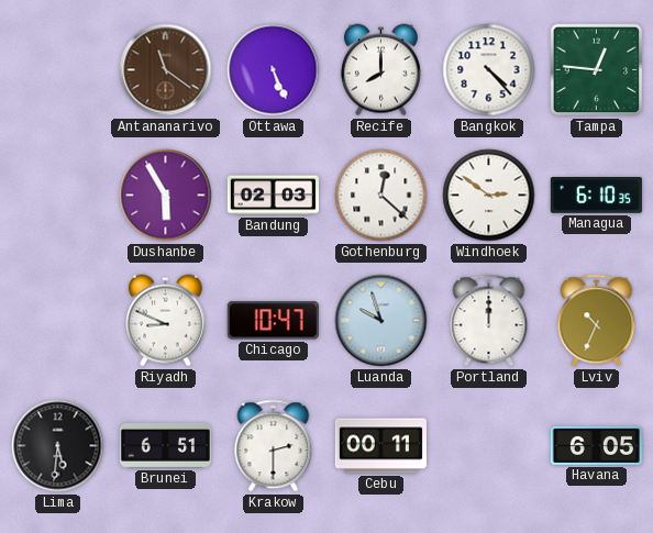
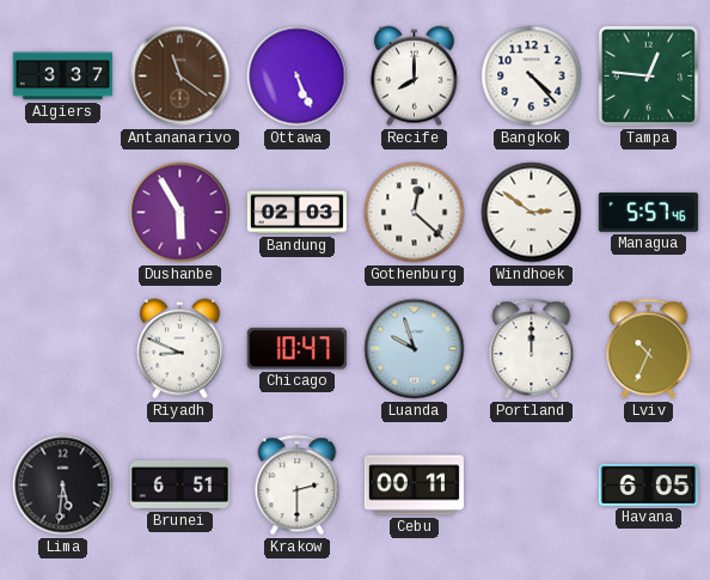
Algiers: none -> 3:37
Managua: 6:10 -> 5:57
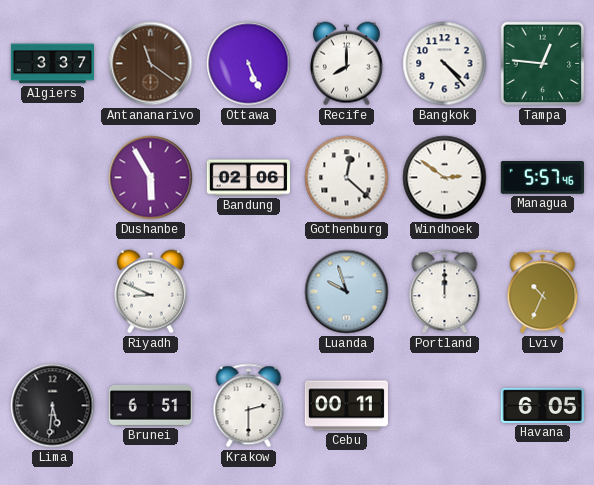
Bandung: 02:03 -> 02:06
Chicago: 10:47 -> none
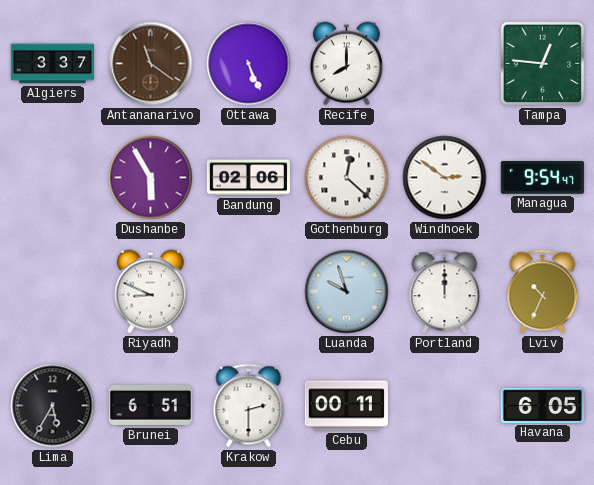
Bangkok: 4:23 -> none
Managua: 5:57 -> 9:54
Lima: 5:31 -> 5:35
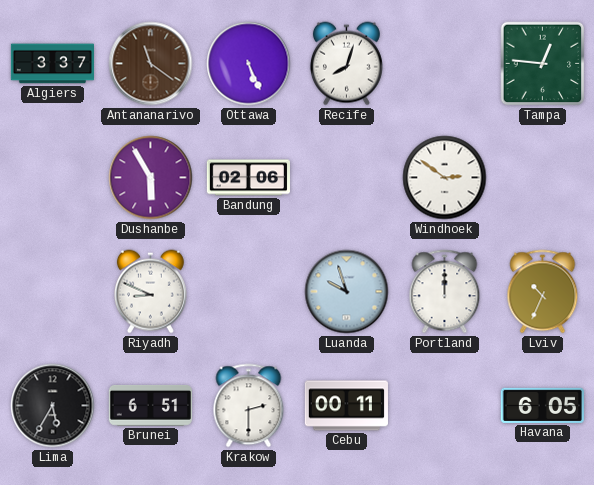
Recife: 8:00 -> 8:03
Gothenburg: 12:22 -> none
Managua: 9:54 -> none
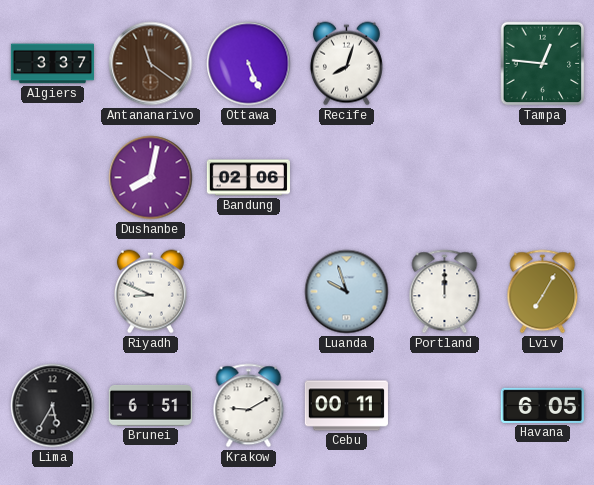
Dushanbe: 5:55 -> 8:02
Windhoek: 2:51 -> none
Lviv: 10:34 -> 7:05
Krakow: 2:30 -> 9:10
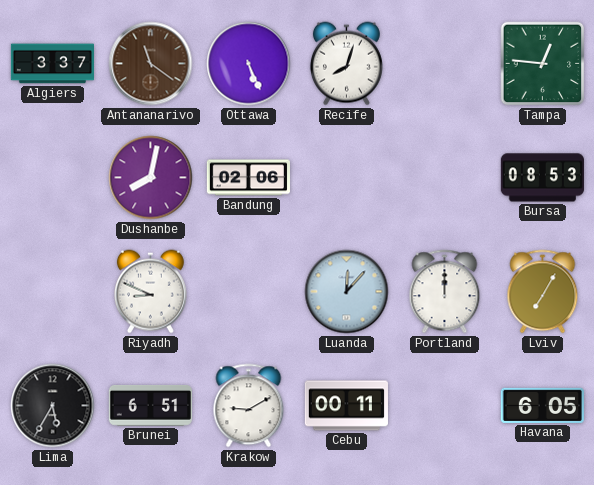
Bursa: none -> 08:53
Luanda: 9:57 -> 12:07
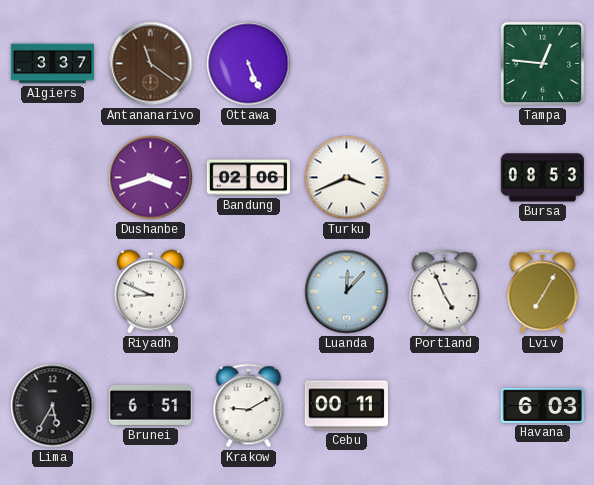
Recife: 8:03 -> none
Dushanbe: 8:02 -> 3:42
Turku: none -> 3:41
Portland: 12:00 -> 4:56
Havana: 6:05 -> 6:03
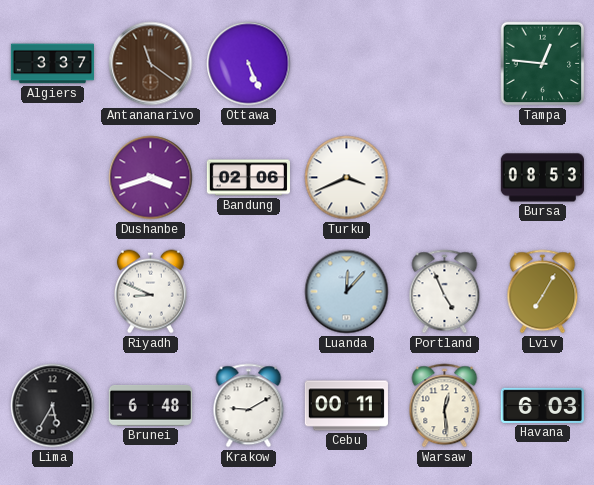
Brunei: 6:51 -> 6:48
Warsaw: none -> 12:29
